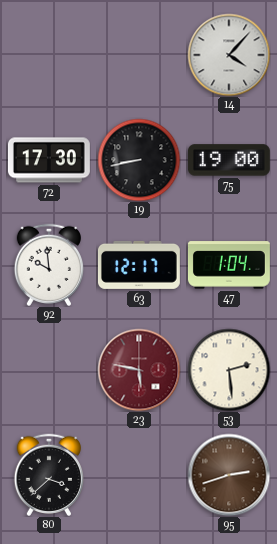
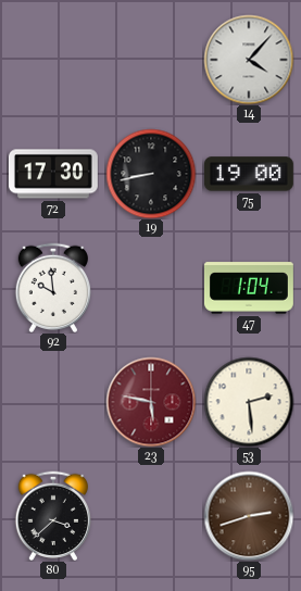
63: 12:17 -> none
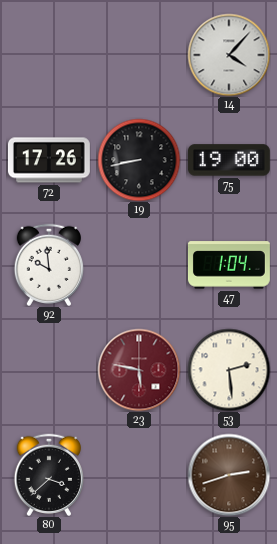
72: 17:30 -> 17:26
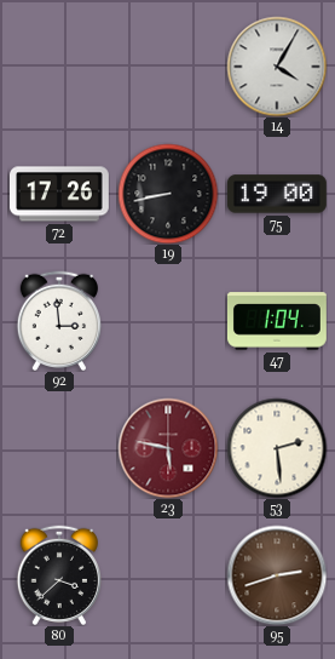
14: 4:07 -> 4:05
92: 9:59 -> 2:59
